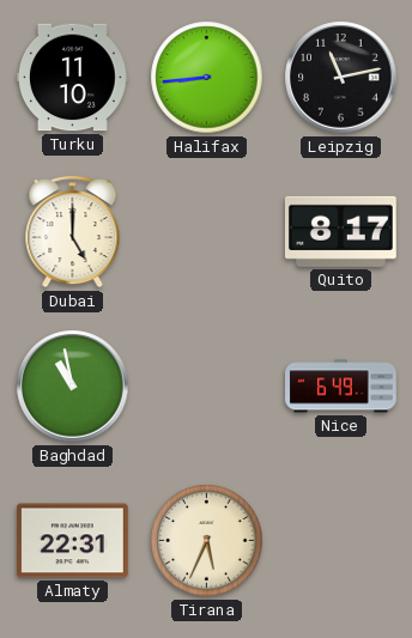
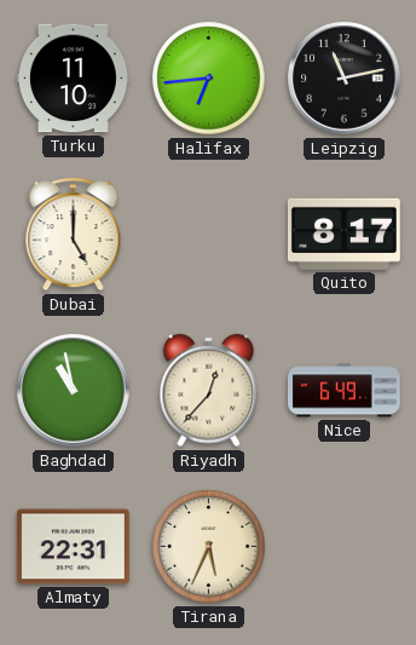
Halifax: 8:44 -> 6:44
Riyadh: none -> 12:37
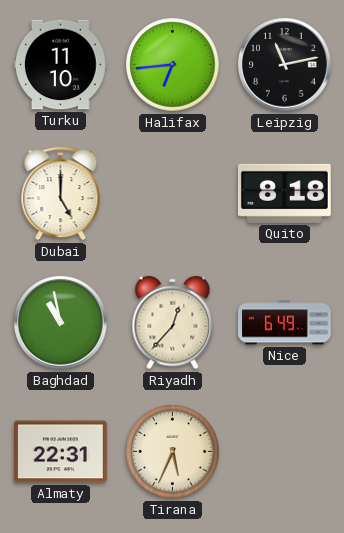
Quito: 8:17 -> 8:18
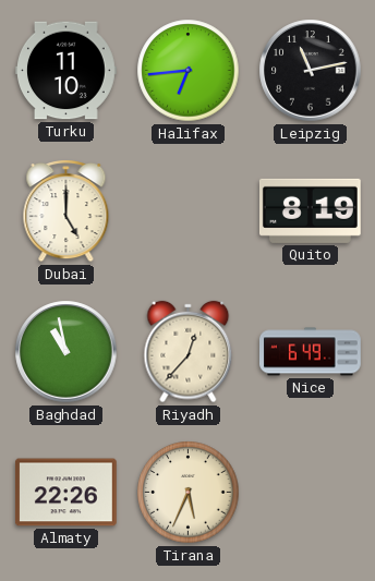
Quito: 8:18 -> 8:19
Almaty: 22:31 -> 22:26
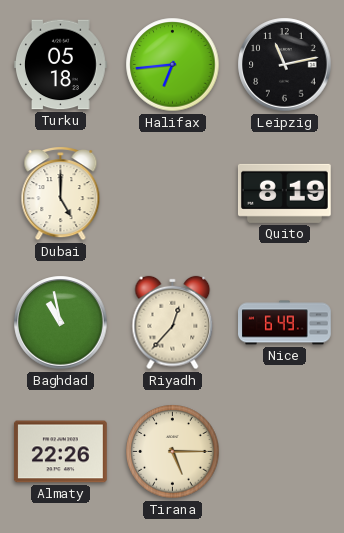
Turku: 11:10 -> 05:18
Tirana: 5:34 -> 5:15
